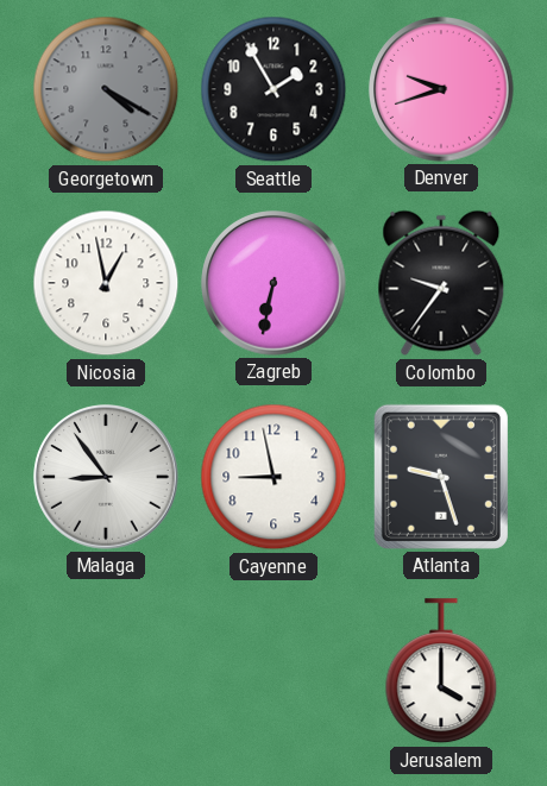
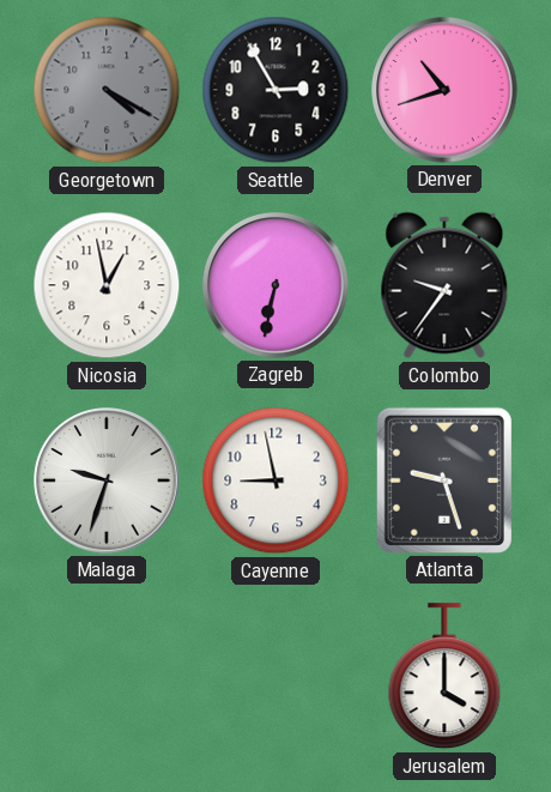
Seattle: 1:55 -> 2:55
Denver: 9:42 -> 10:42
Malaga: 8:54 -> 9:33
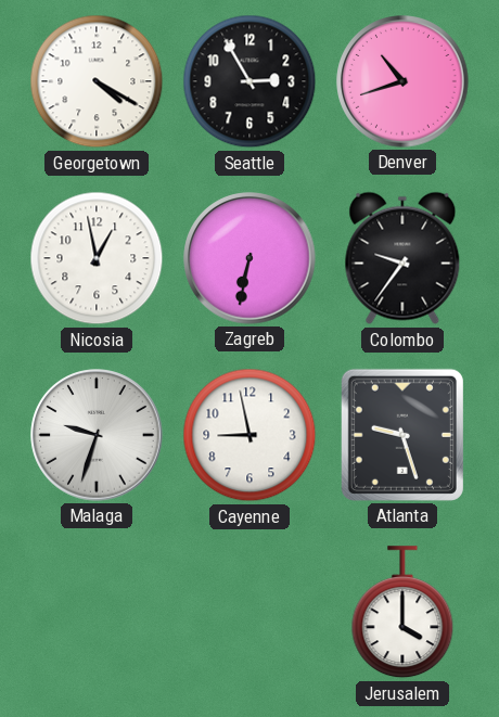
Georgetown dial: grey -> white
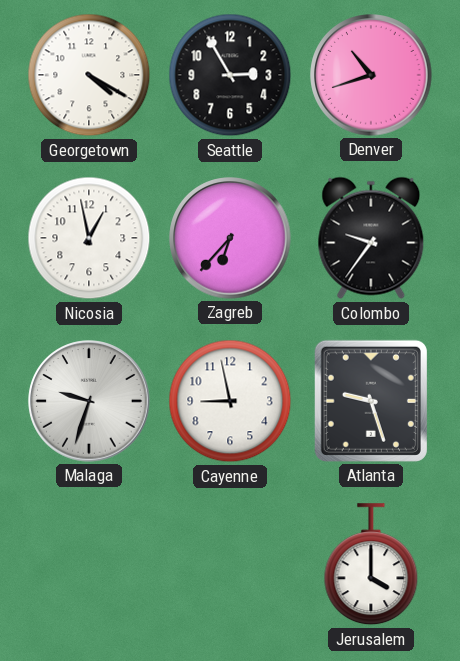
Zagreb: 6:32 -> 6:37
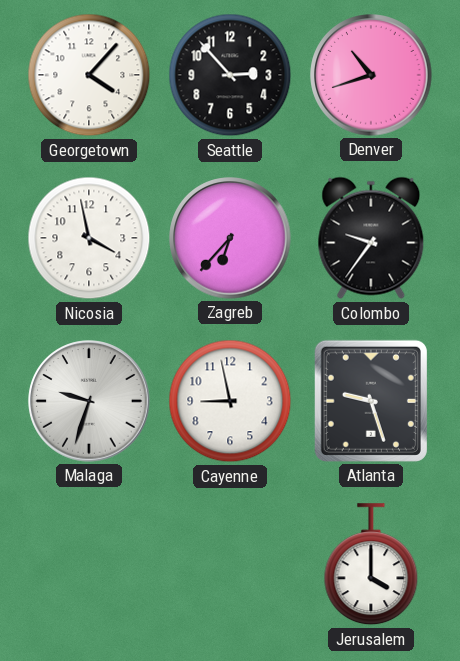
Georgetown: 4:20 -> 4:07
Seattle: 2:55 -> 2:53
Nicosia: 12:58 -> 3:58
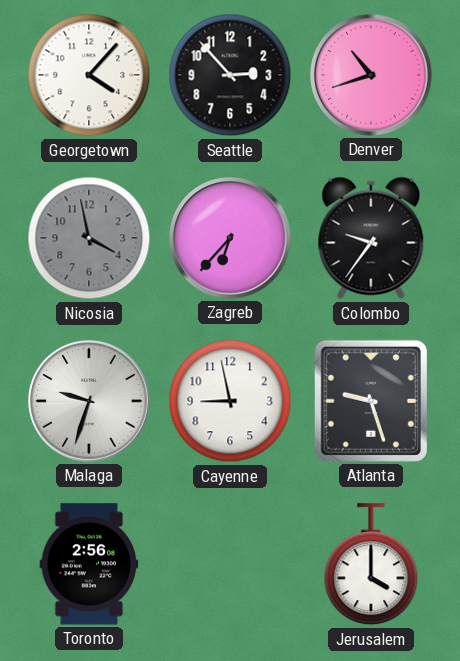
Nicosia dial: white -> grey
Toronto: none -> 2:56
